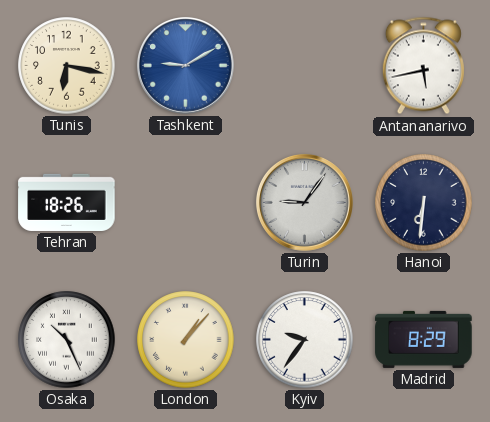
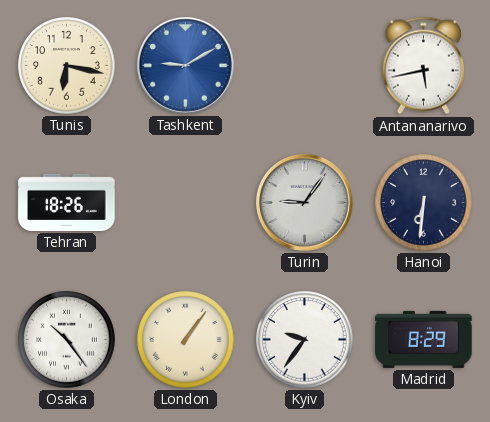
Osaka: 10:26 -> 10:24
London: 1:07 -> 1:06
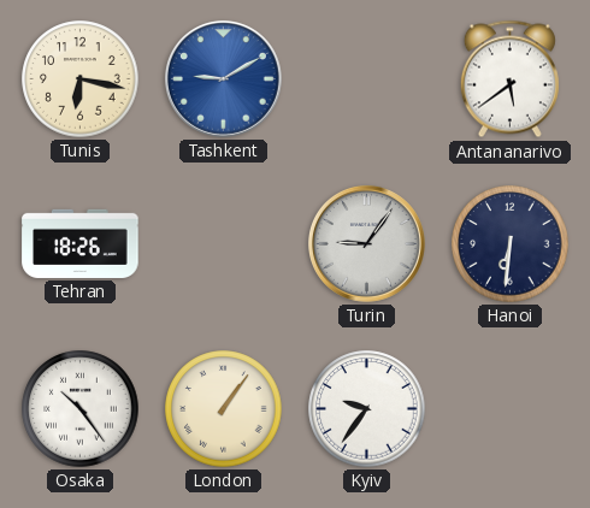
Antananarivo: 5:43 -> 5:39
Madrid: 8:29 -> none
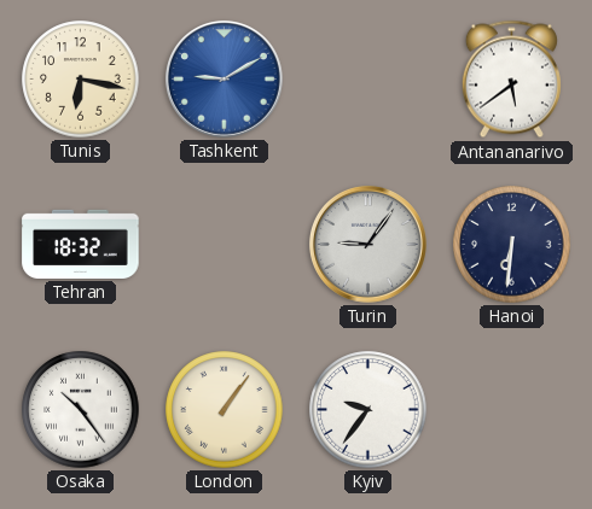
Tehran: 18:26 -> 18:32
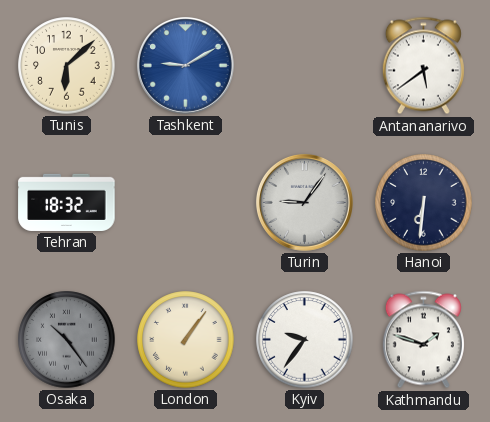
Tunis: 6:17 -> 6:08
Osaka dial: white -> grey
Kathmandu: none -> 1:48
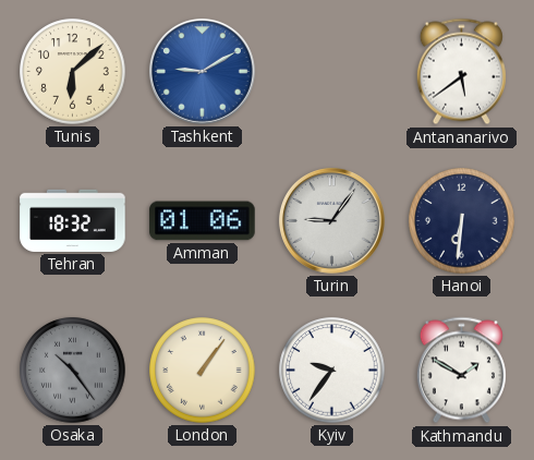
Amman: none -> 01:06
Kathmandu: 1:48 -> 1:50
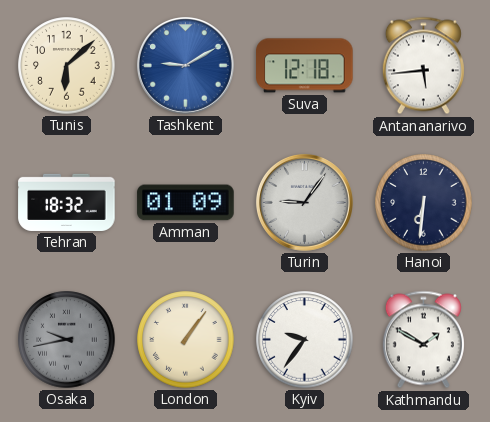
Suva: none -> 12:18
Antananarivo: 5:39 -> 5:44
Amman: 01:06 -> 01:09
Osaka: 10:24 -> 9:43
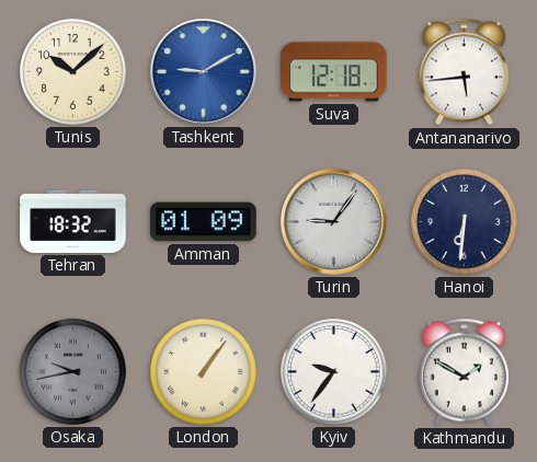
Tunis: 6:08 -> 10:08
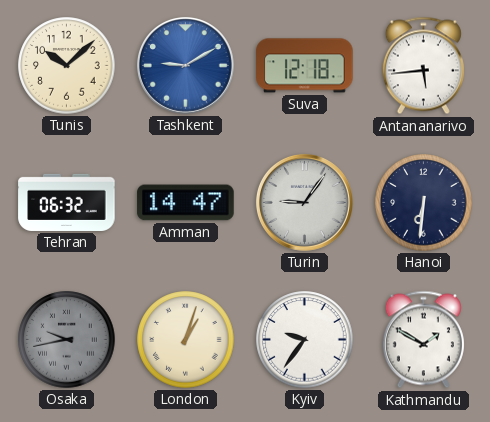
Tehran: 18:32 -> 06:32
Amman: 01:09 -> 14:47
London: 1:06 -> 1:03
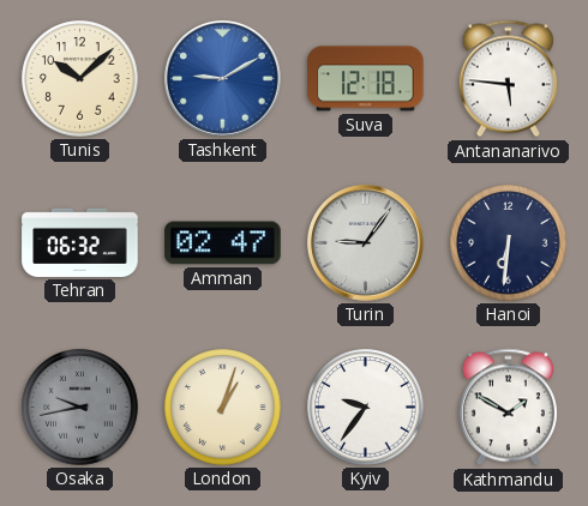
Antananarivo: 5:44 -> 5:46
Amman: 14:47 -> 02:47
